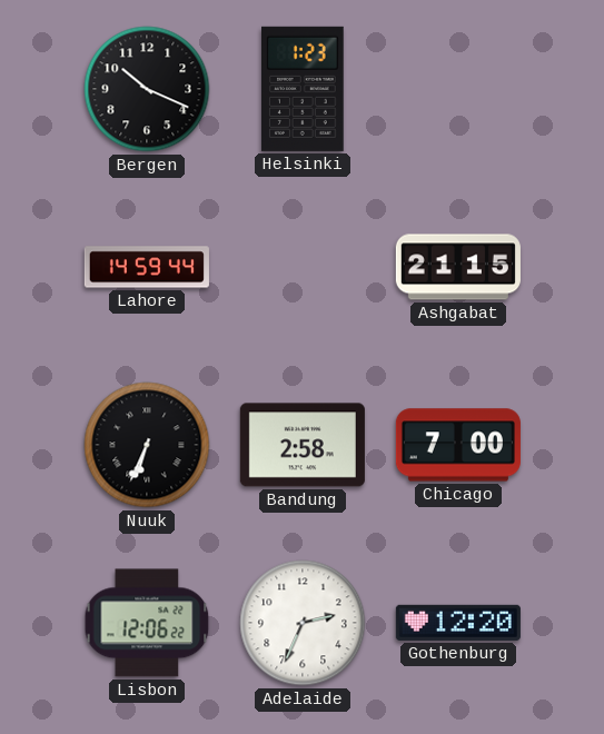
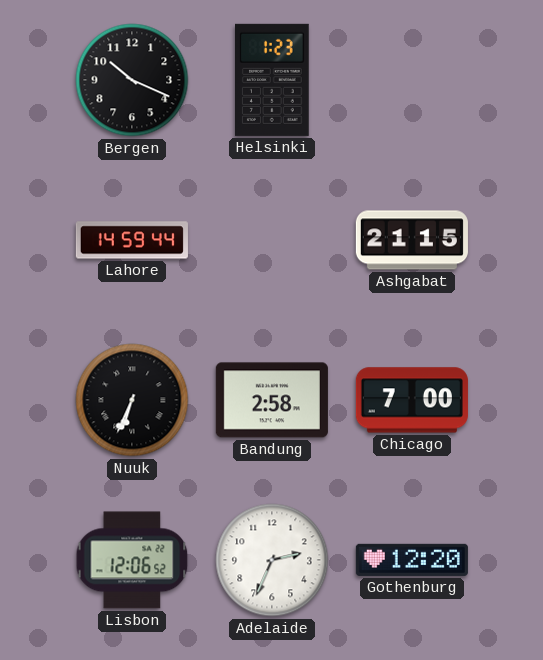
Lisbon: 12:06:22 -> 12:06:52
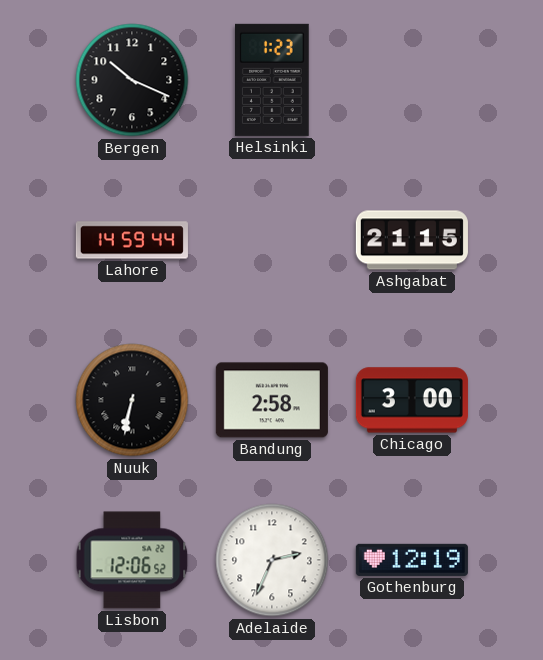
Nuuk: 6:34 -> 6:32
Chicago: 7:00 -> 3:00
Gothenburg: 12:20 -> 12:19
